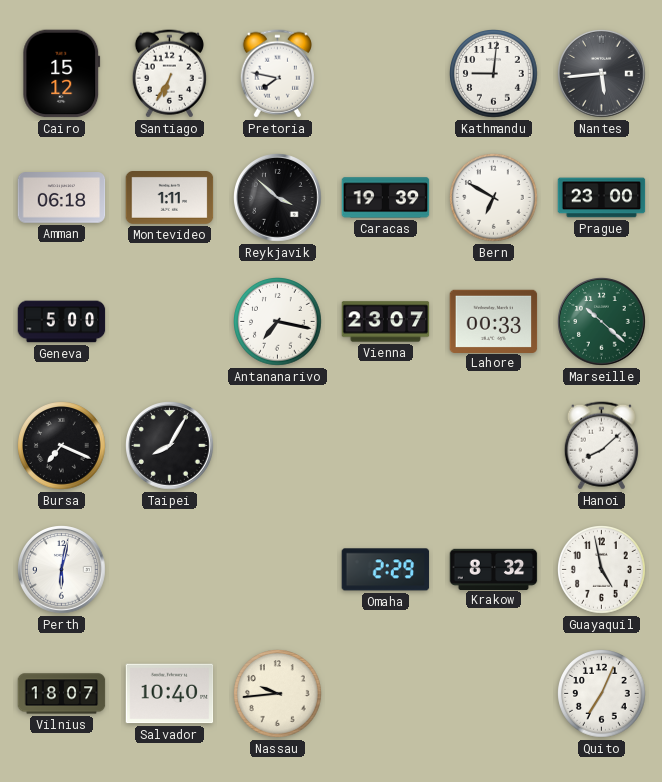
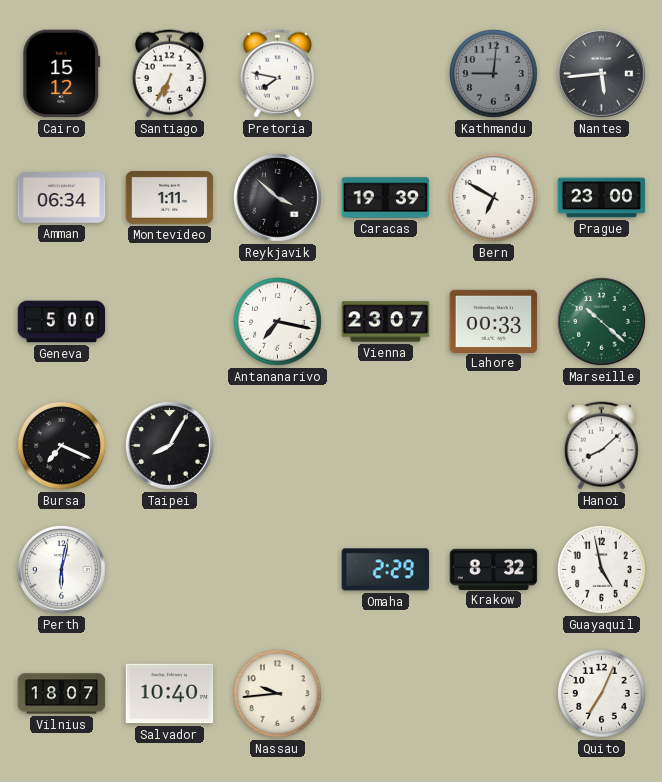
Kathmandu dial: white -> grey
Amman: 06:18 -> 06:34
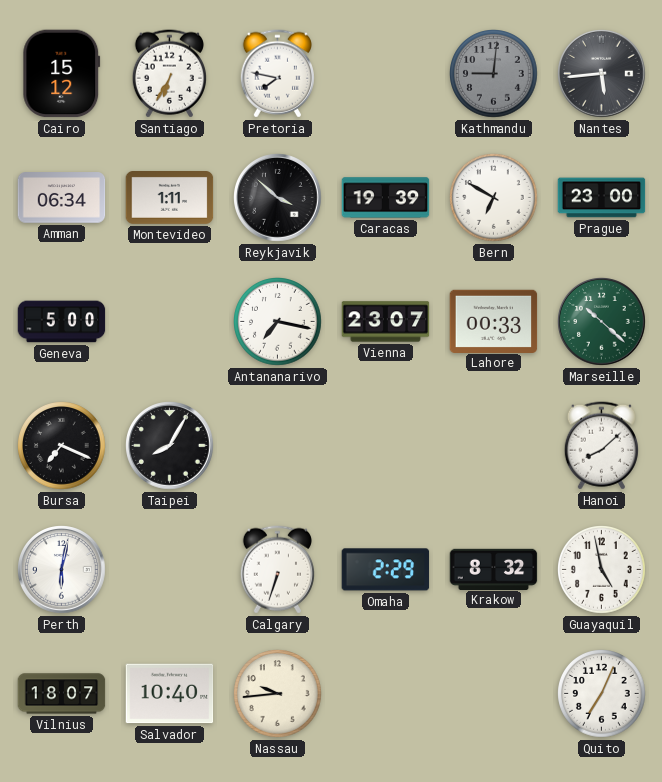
Calgary: none -> 6:33
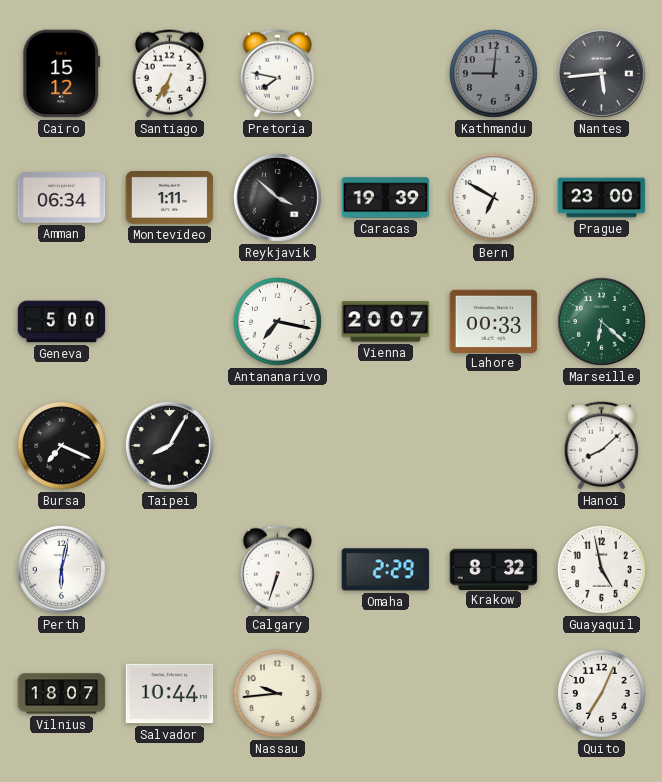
Vienna: 23:07 -> 20:07
Marseille: 10:22 -> 6:22
Salvador: 10:40 -> 10:44
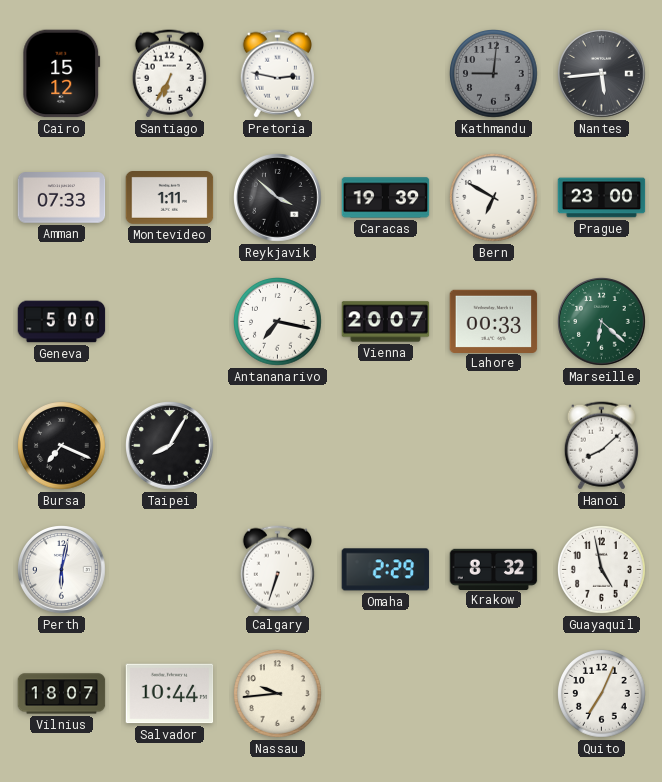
Pretoria: 7:47 -> 2:47
Amman: 06:34 -> 07:33
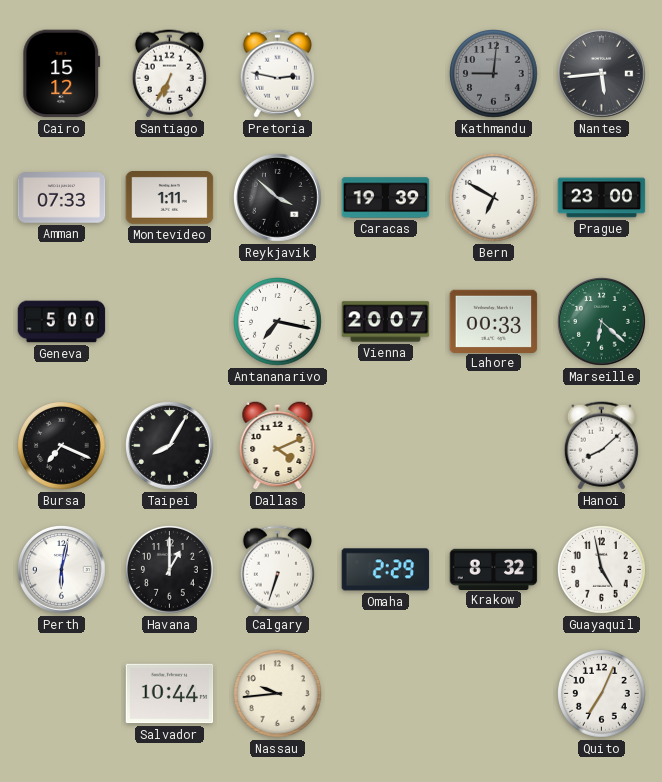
Dallas: none -> 4:11
Havana: none -> 1:00
Vilnius: 18:07 -> none
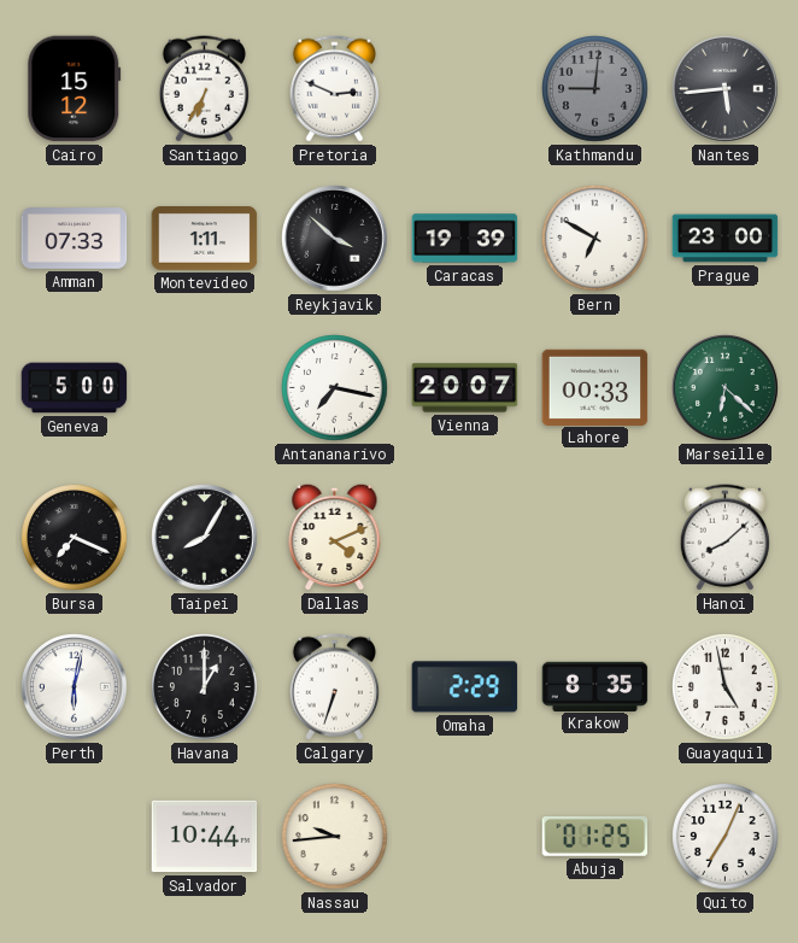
Pretoria: 2:47 -> 2:49
Krakow: 8:32 -> 8:35
Abuja: none -> 01:25
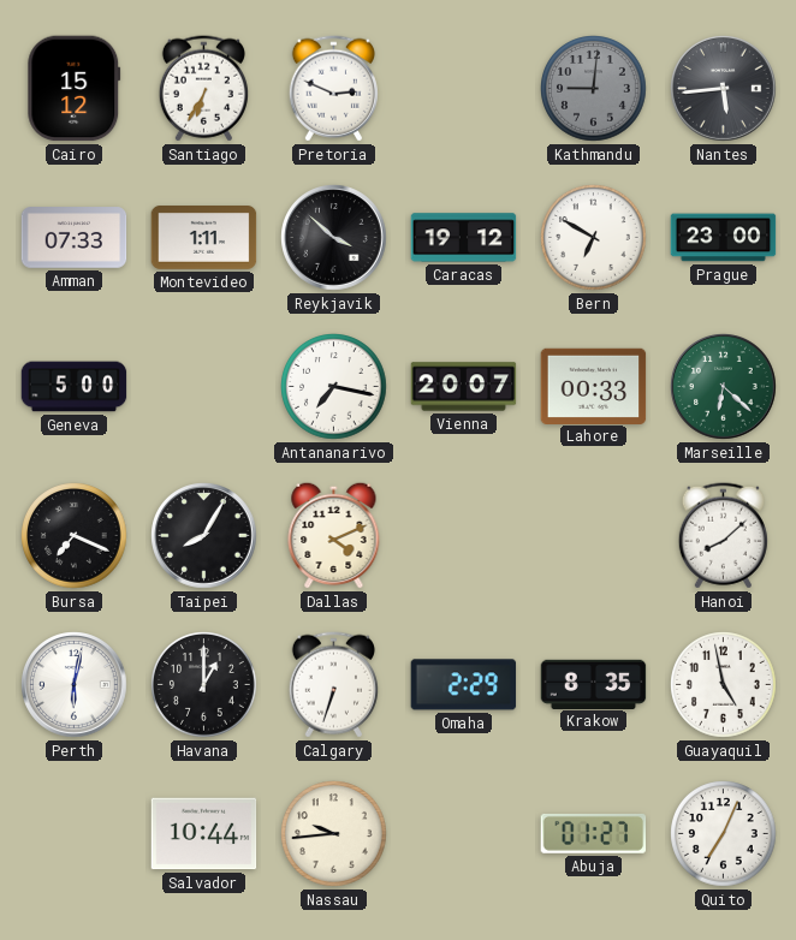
Caracas: 19:39 -> 19:12
Abuja: 01:25 -> 01:27
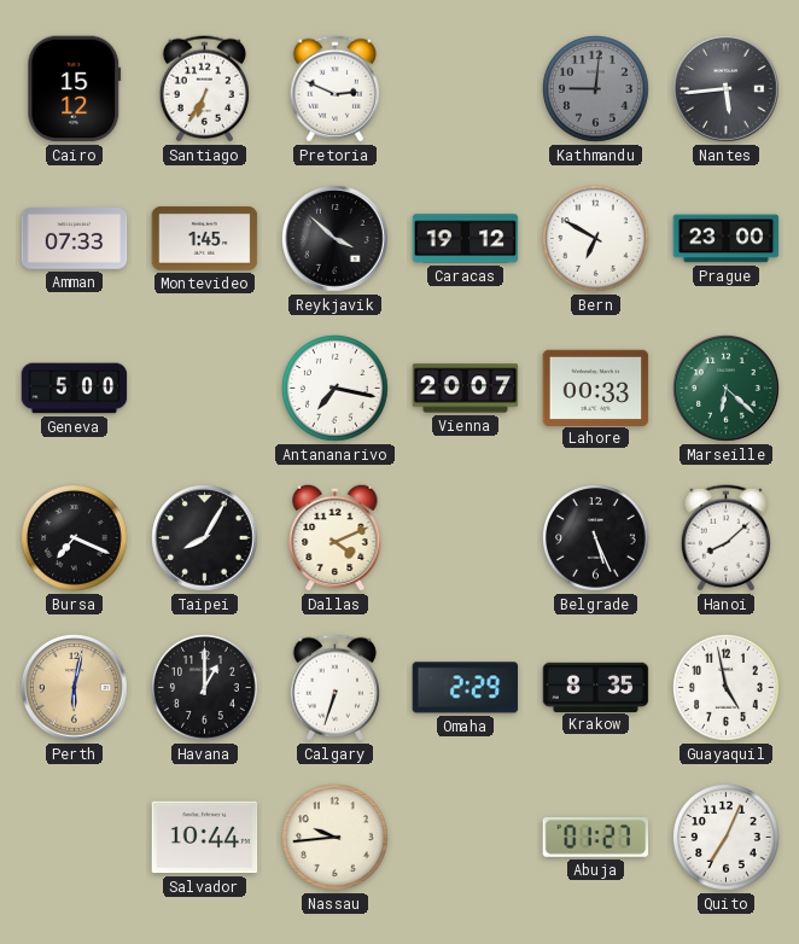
Montevideo: 1:11 -> 1:45
Belgrade: none -> 5:26
Perth dial: white -> champagne
